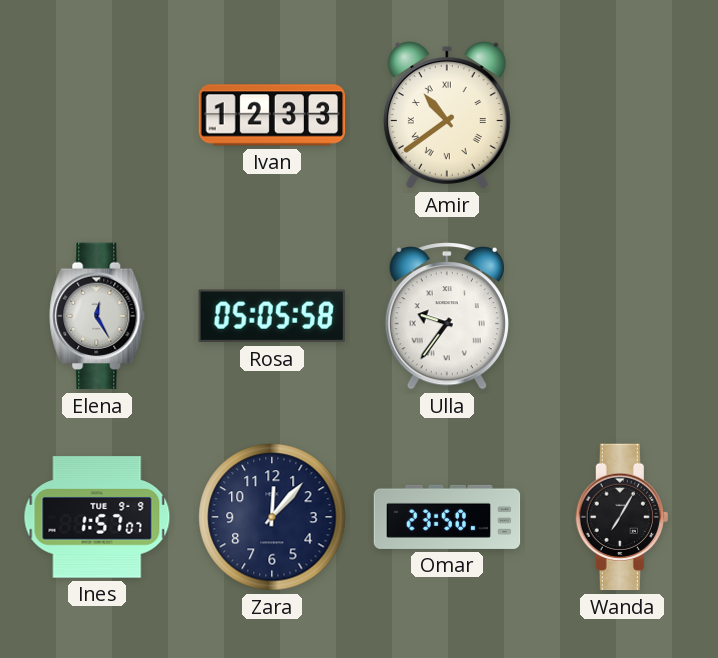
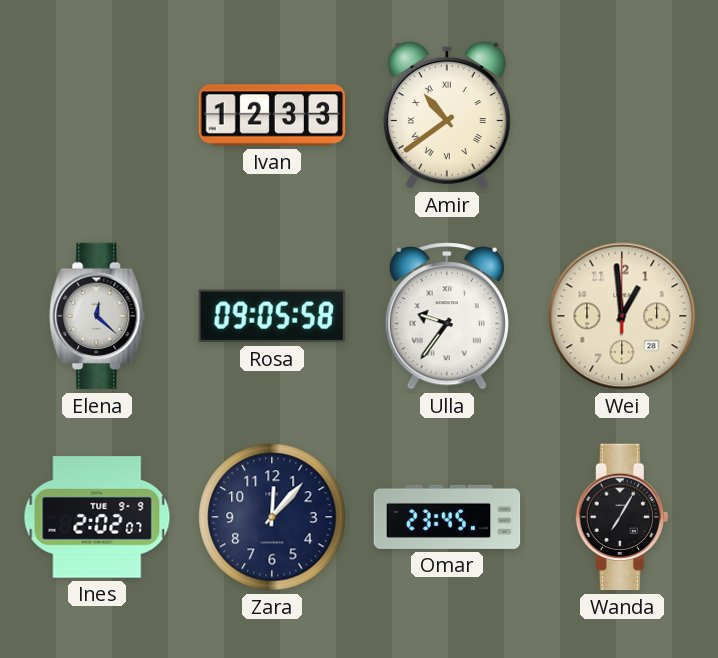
Elena: 12:25 -> 12:22
Rosa: 05:05 -> 09:05
Wei: none -> 12:59
Ines: 1:57 -> 2:02
Omar: 23:50 -> 23:45
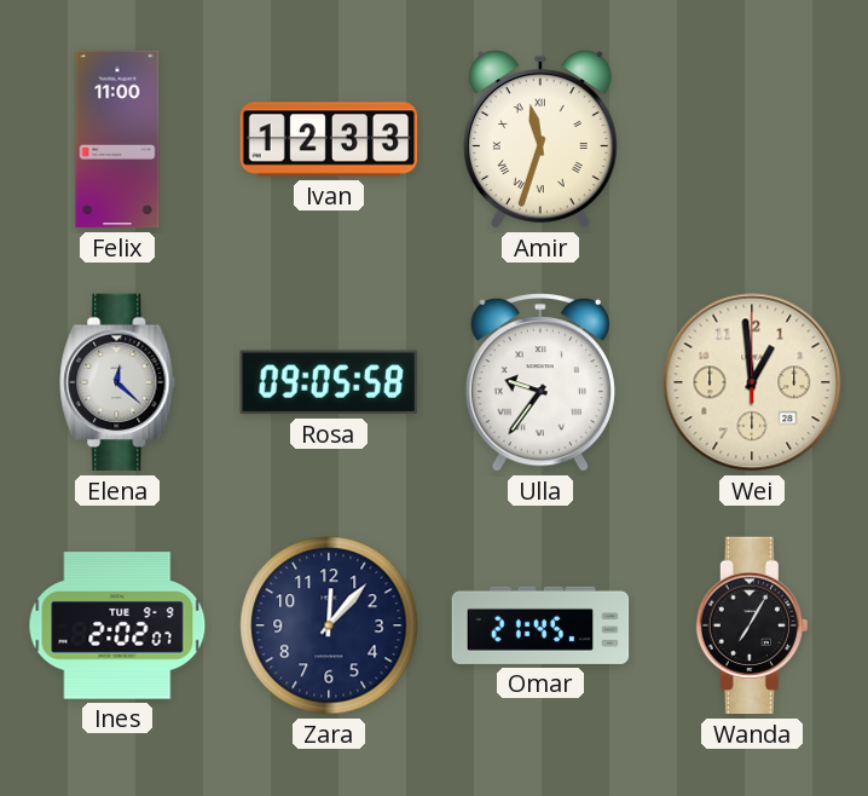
Felix: none -> 11:00
Amir: 10:39 -> 11:33
Omar: 23:45 -> 21:45
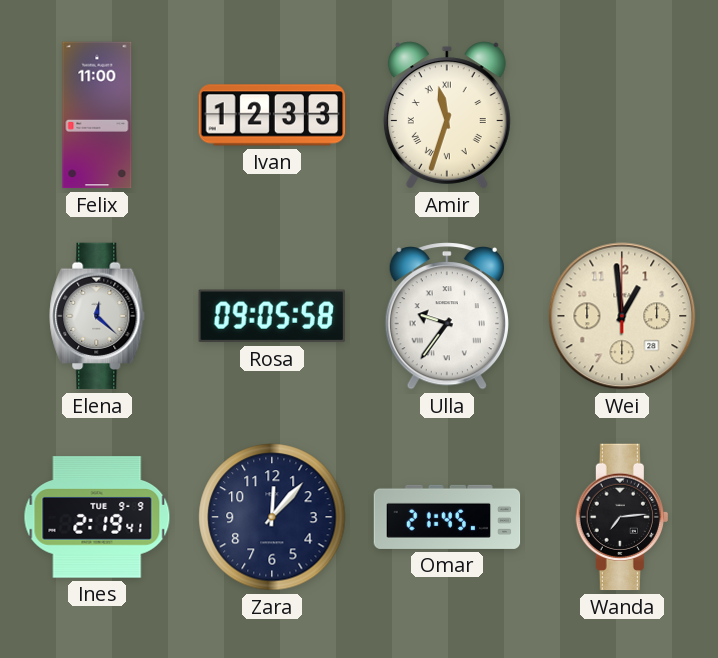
Ines: 2:02 -> 2:19
Wanda: 7:05 -> 7:14
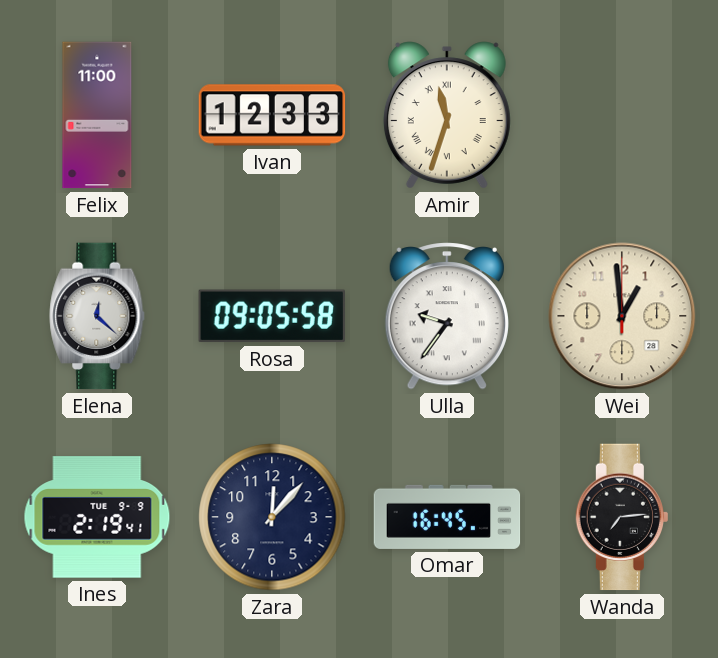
Omar: 21:45 -> 16:45
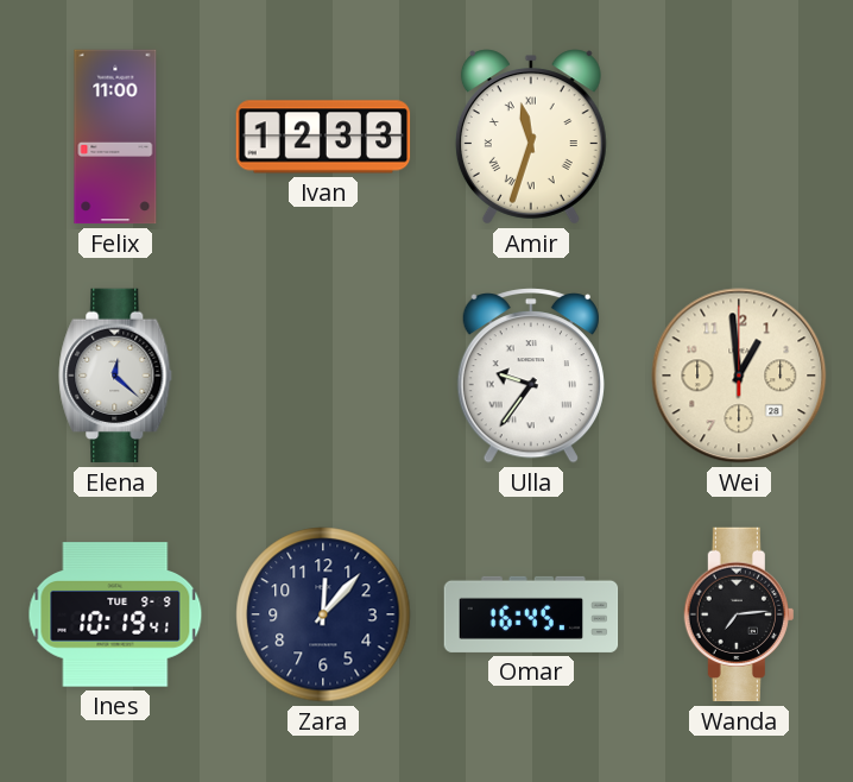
Rosa: 09:05 -> none
Ines: 2:19 -> 10:19
